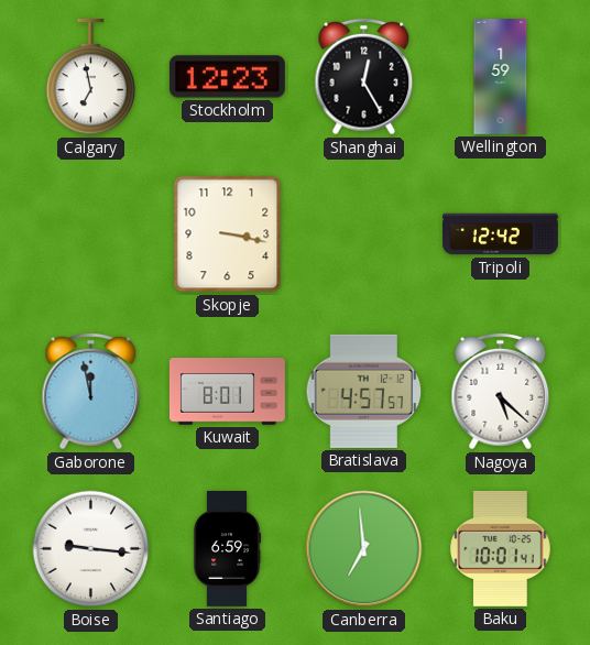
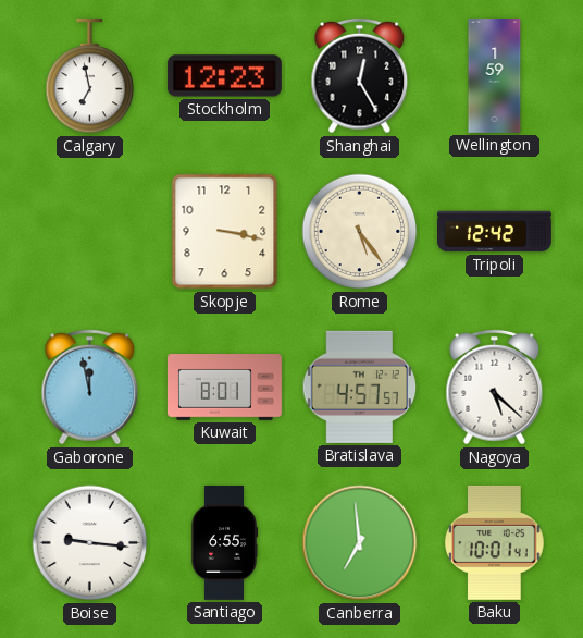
Rome: none -> 5:24
Santiago: 6:59 -> 6:55
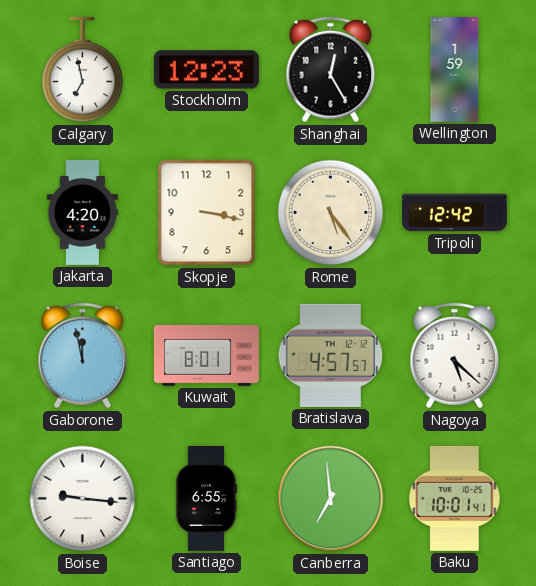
Jakarta: none -> 4:20
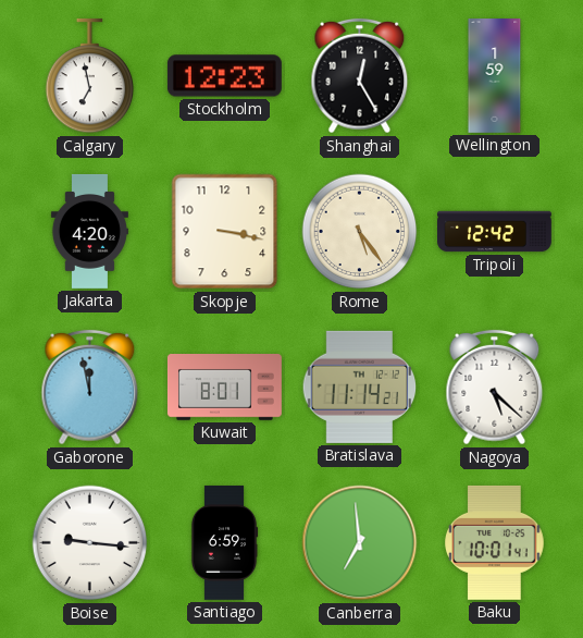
Bratislava: 4:57 -> 11:14
Santiago: 6:55 -> 6:59
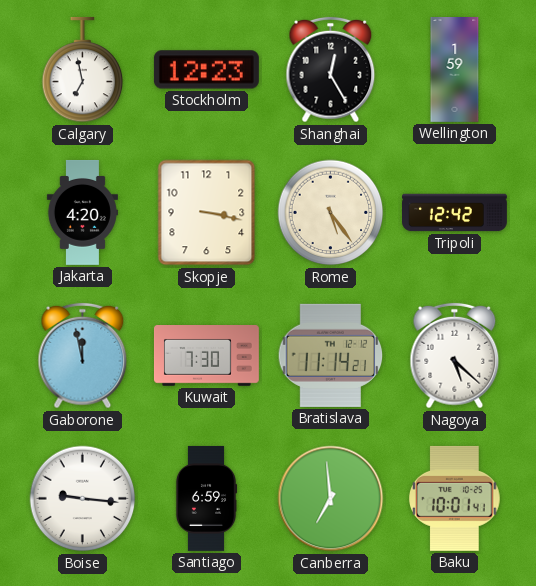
Kuwait: 8:01 -> 7:30
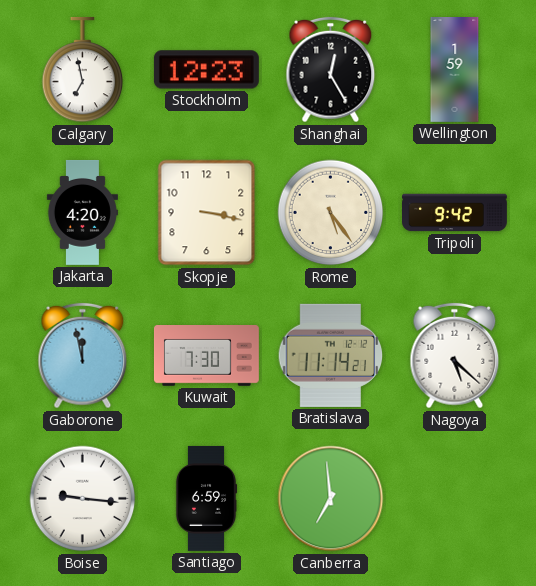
Tripoli: 12:42 -> 9:42
Baku: 10:01 -> none
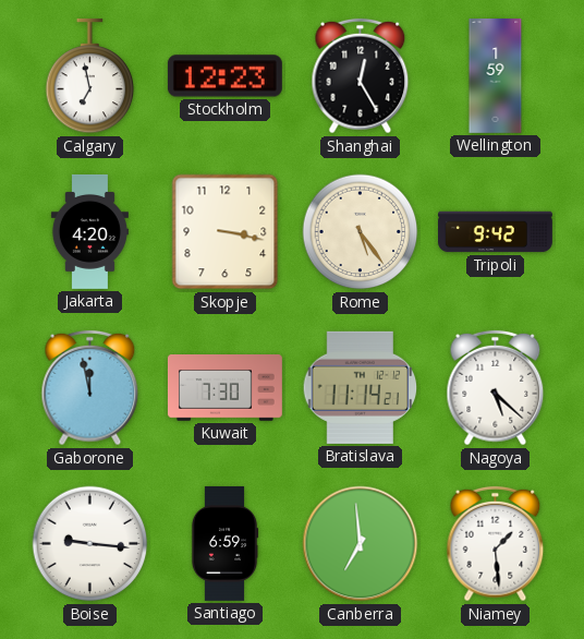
Niamey: none -> 1:29
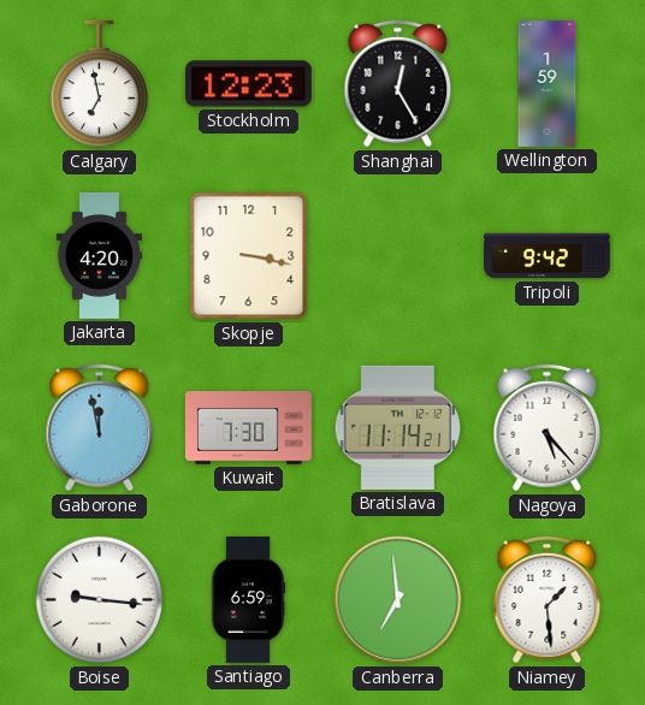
Rome: 5:24 -> none
Nagoya: 5:22 -> 5:23
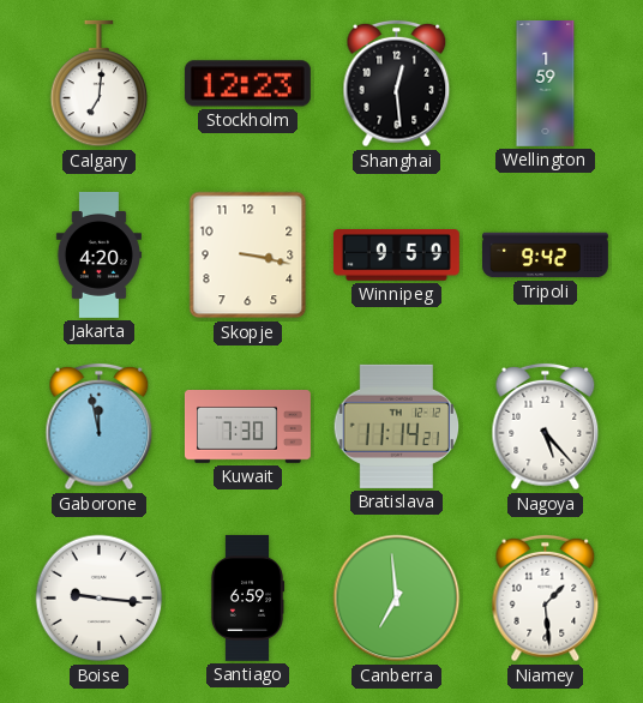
Calgary: 6:58 -> 7:01
Shanghai: 12:25 -> 12:29
Winnipeg: none -> 9:59
